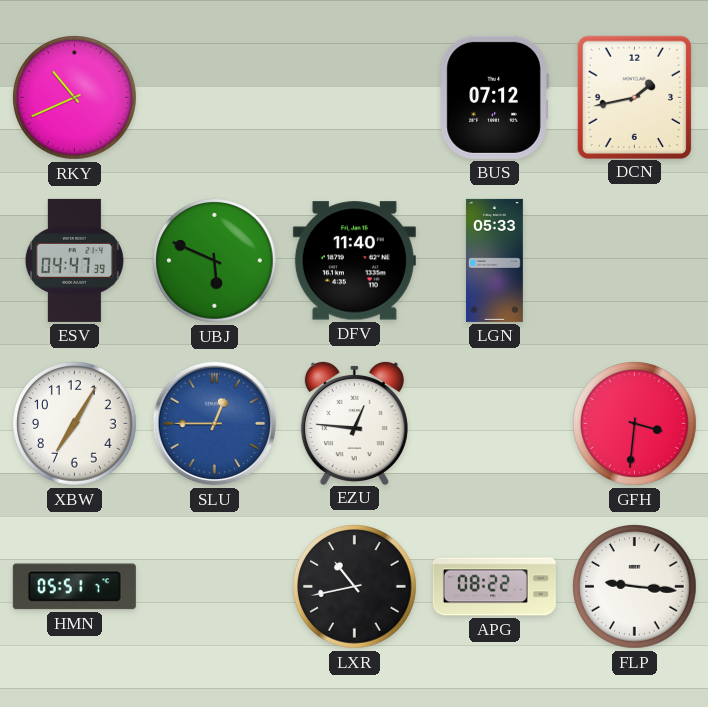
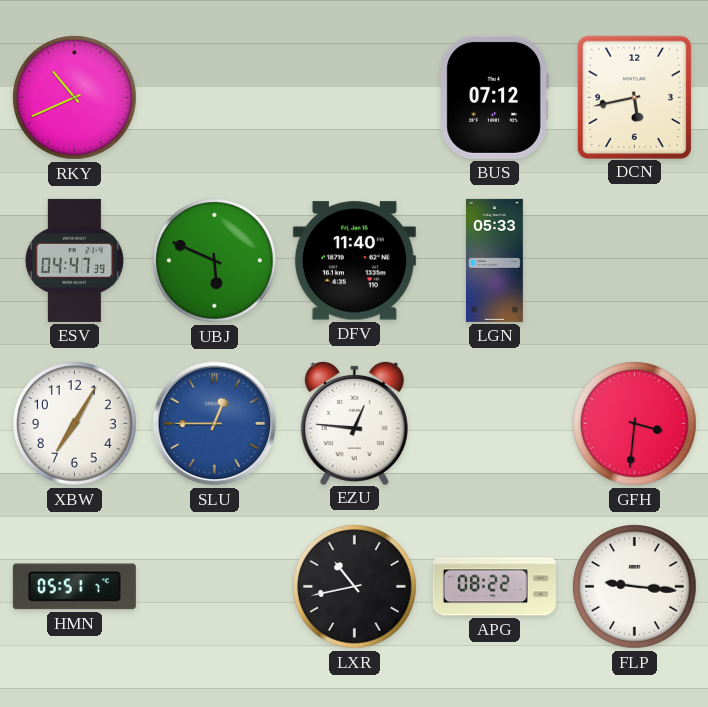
DCN: 1:43 -> 5:43
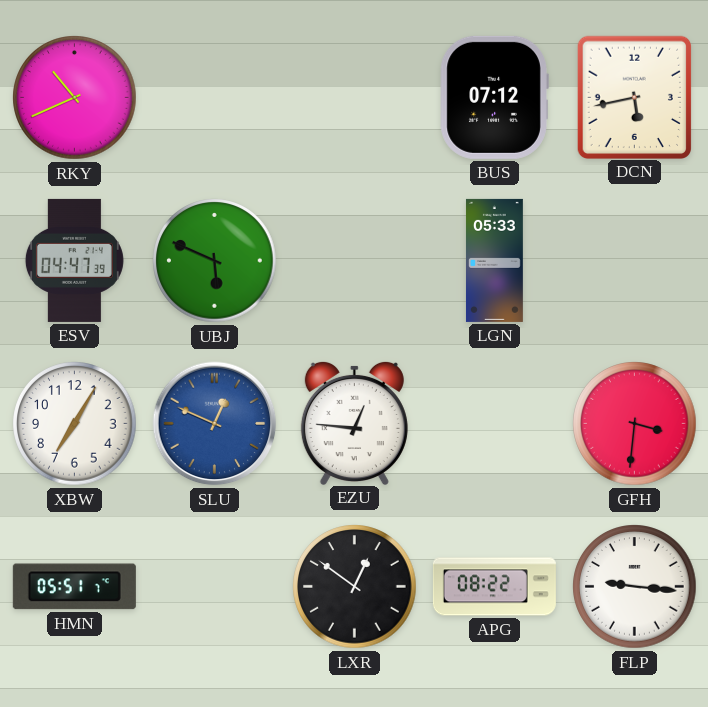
DFV: 11:40 -> none
SLU: 12:45 -> 12:49
LXR: 10:43 -> 12:51
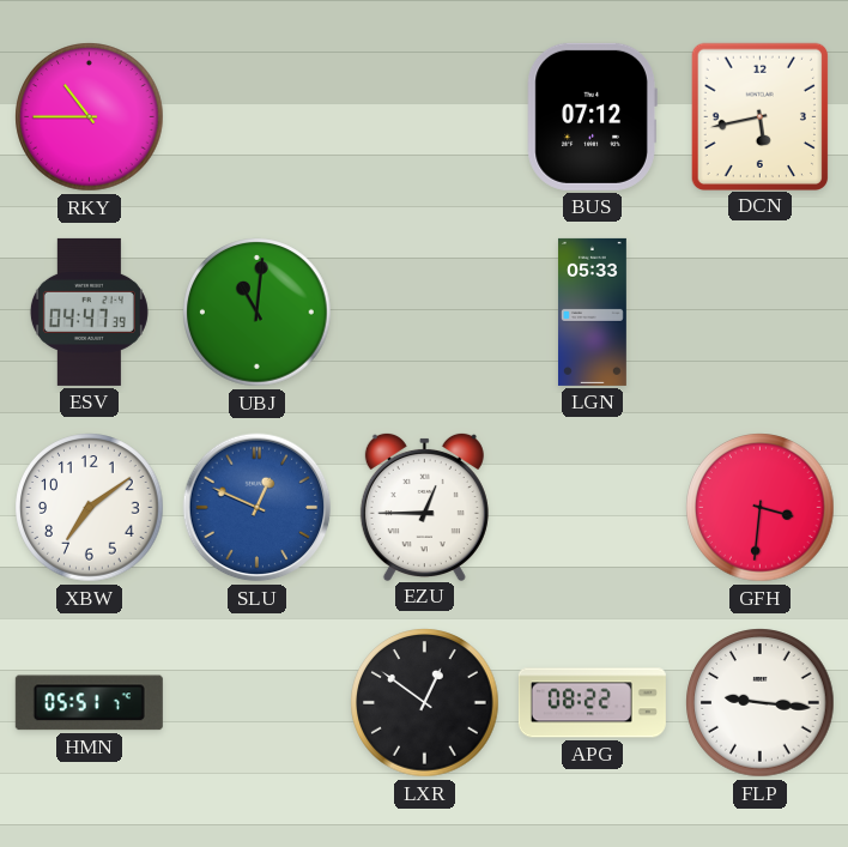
RKY: 10:41 -> 10:45
UBJ: 5:49 -> 11:01
XBW: 7:05 -> 7:09
EZU: 12:46 -> 12:45
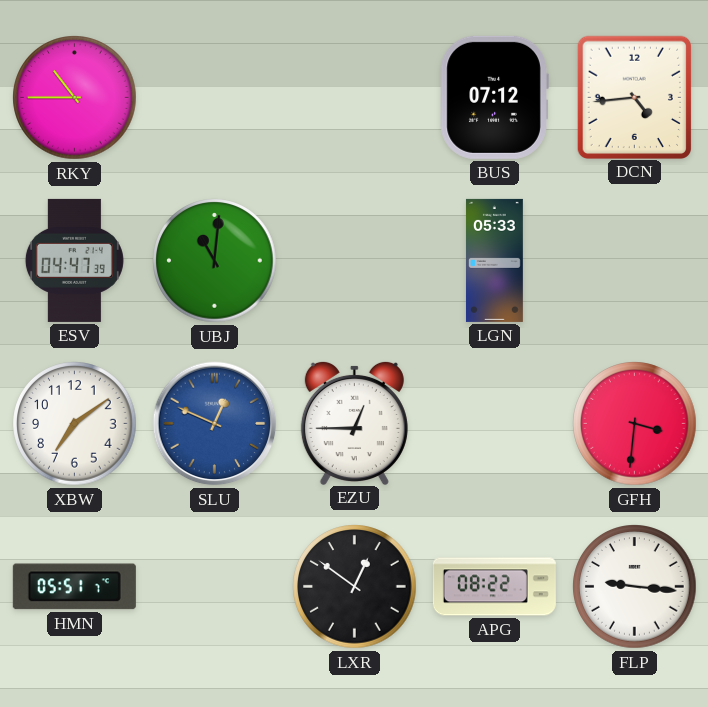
DCN: 5:43 -> 4:44
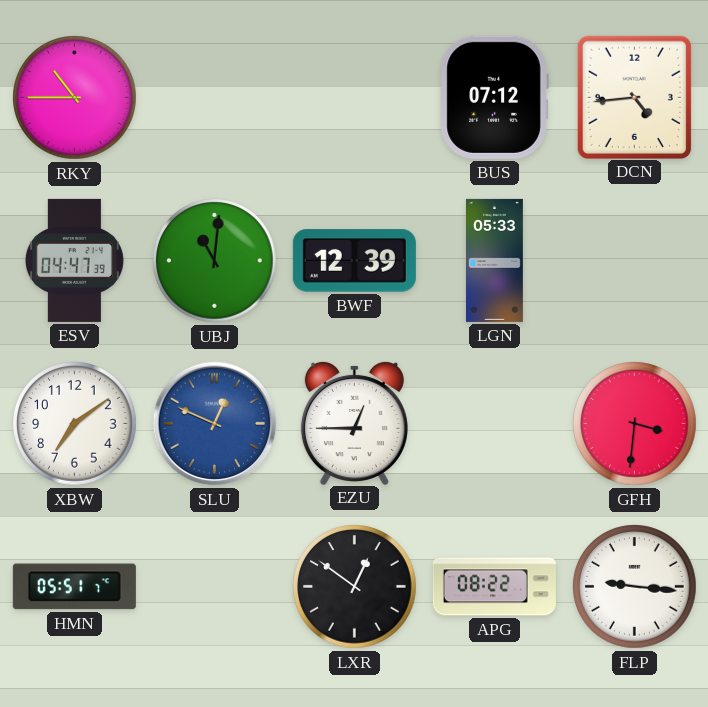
BWF: none -> 12:39
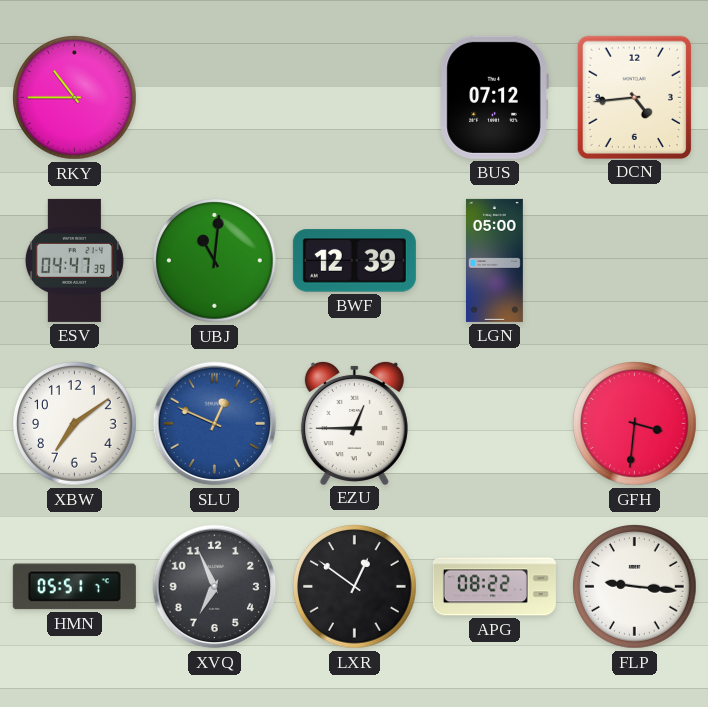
LGN: 05:33 -> 05:00
XVQ: none -> 6:56
